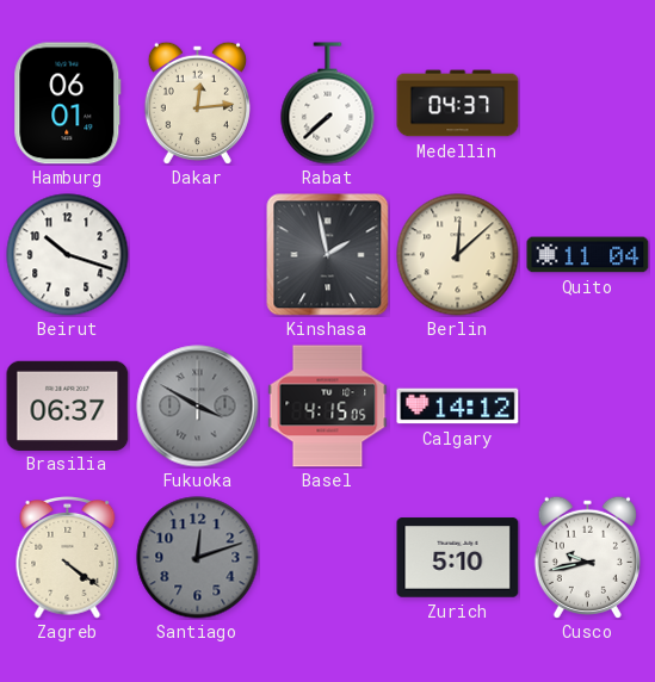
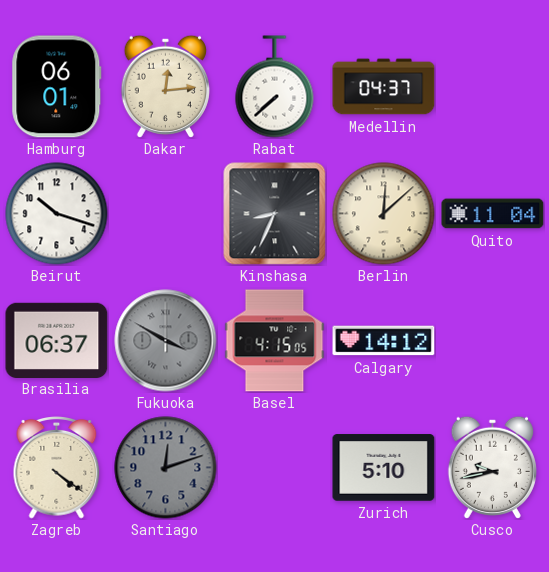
Kinshasa: 1:58 -> 8:34
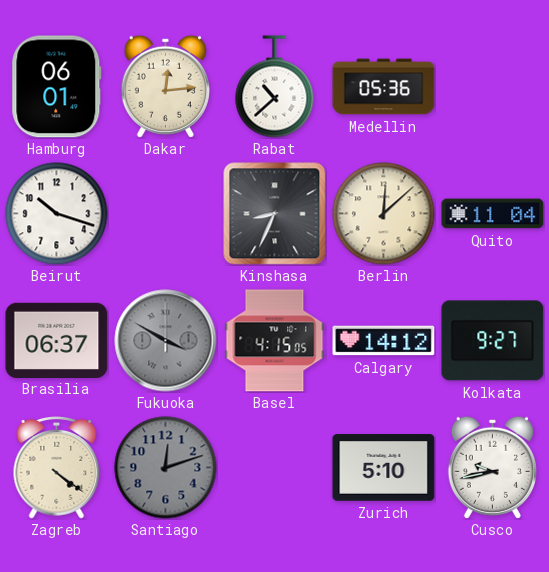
Rabat: 7:38 -> 10:38
Medellin: 04:37 -> 05:36
Kolkata: none -> 9:27
